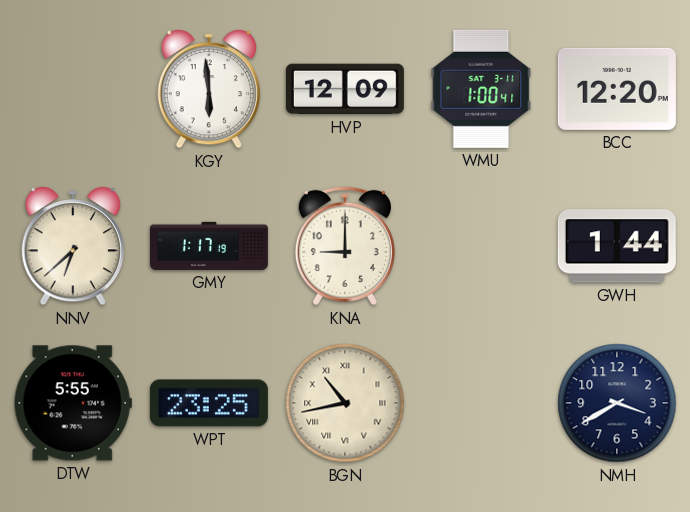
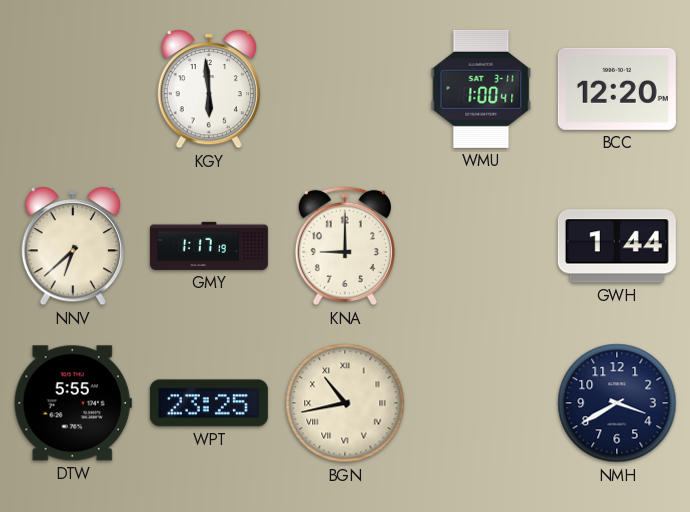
HVP: 12:09 -> none
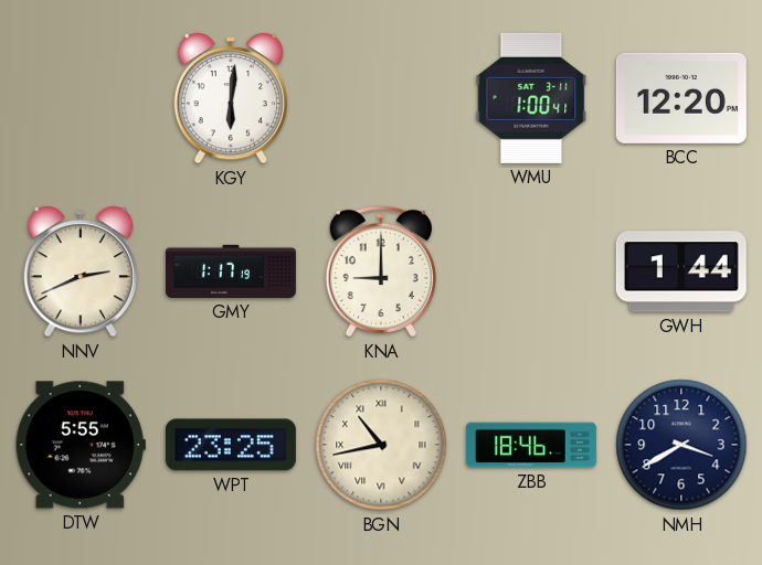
KGY: 5:59 -> 6:01
NNV: 6:38 -> 2:41
ZBB: none -> 18:46
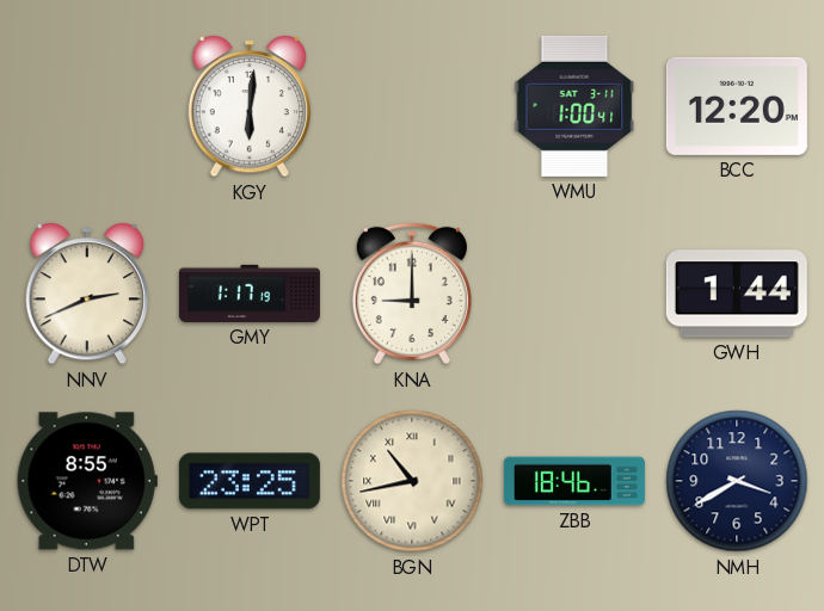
DTW: 5:55 -> 8:55
